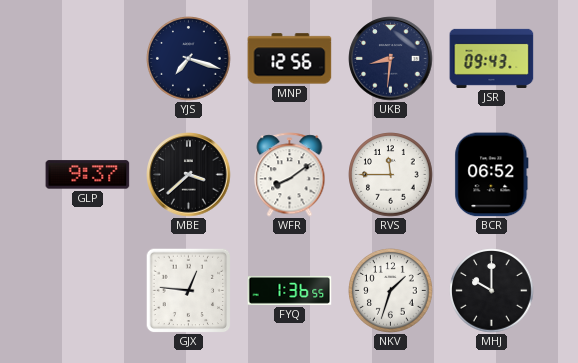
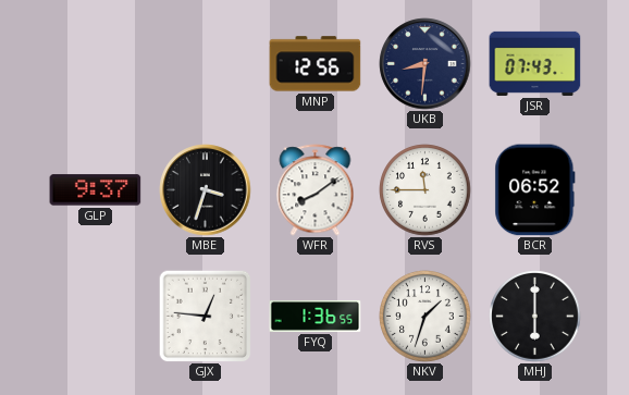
YJS: 7:18 -> none
JSR: 09:43 -> 07:43
MBE: 3:38 -> 3:33
MHJ: 10:00 -> 6:00
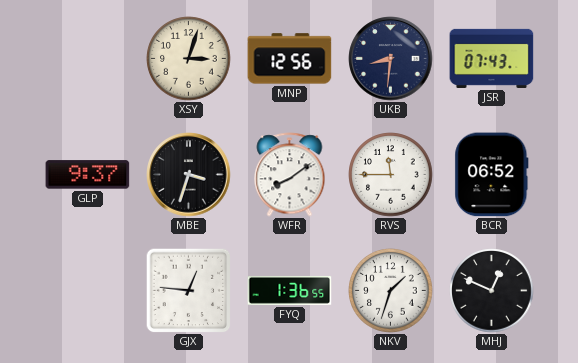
XSY: none -> 3:03
MHJ: 6:00 -> 12:49
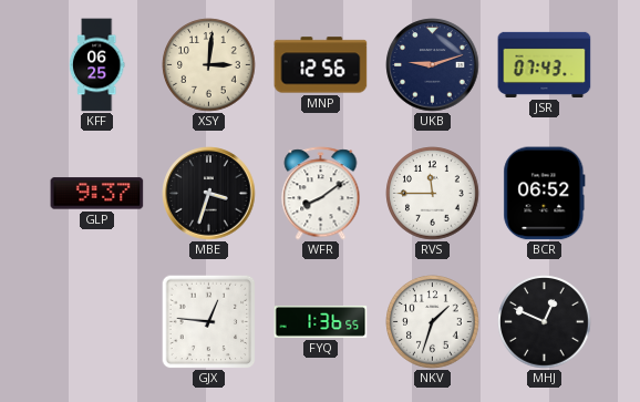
KFF: none -> 06:25
XSY: 3:03 -> 3:01
UKB: 8:31 -> 9:12
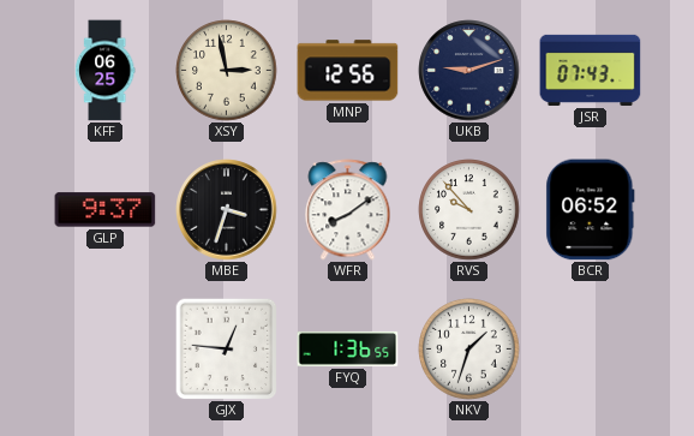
XSY: 3:01 -> 2:58
RVS: 11:45 -> 9:53
MHJ: 12:49 -> none
